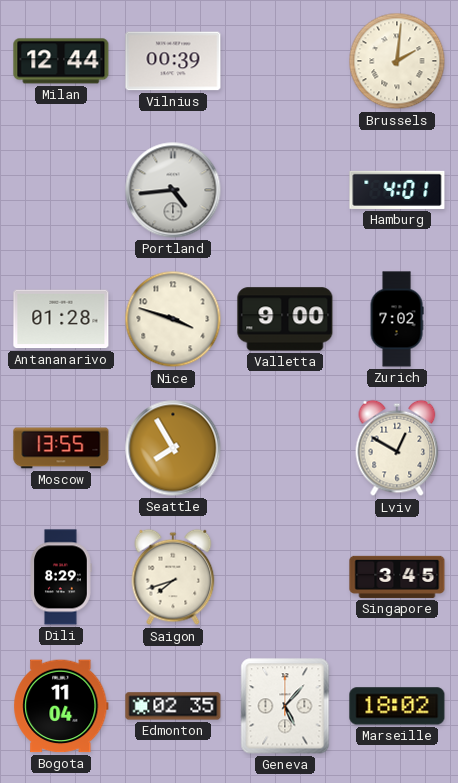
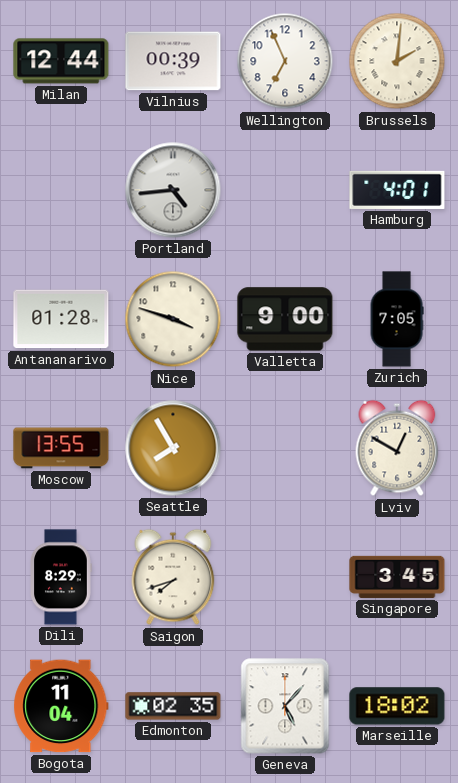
Wellington: none -> 6:56
Zurich: 7:02 -> 7:05
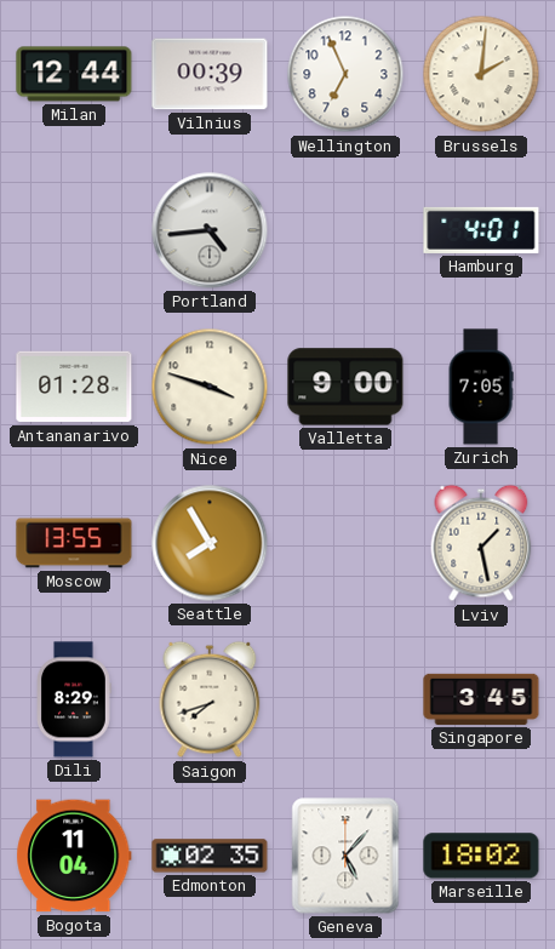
Lviv: 12:50 -> 1:28
